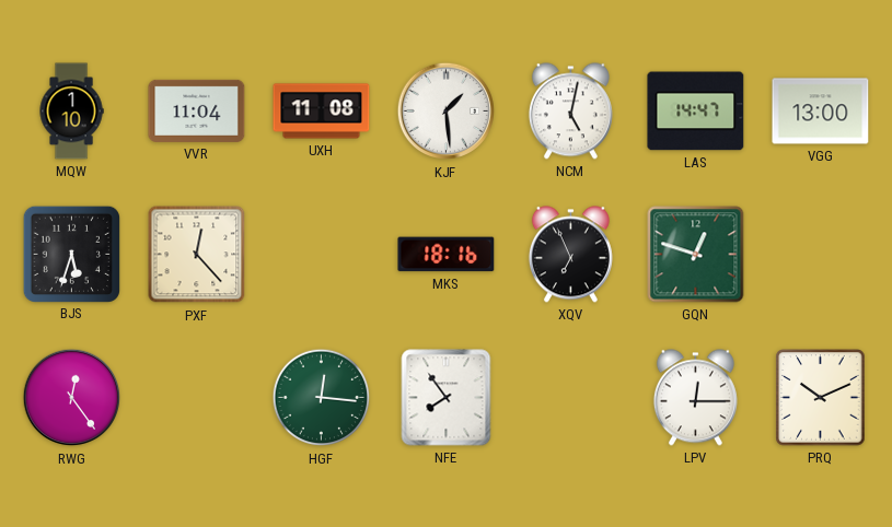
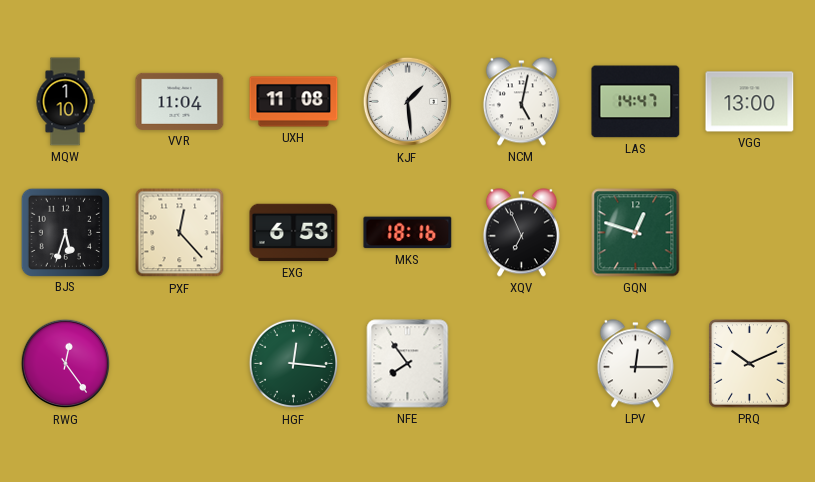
EXG: none -> 6:53
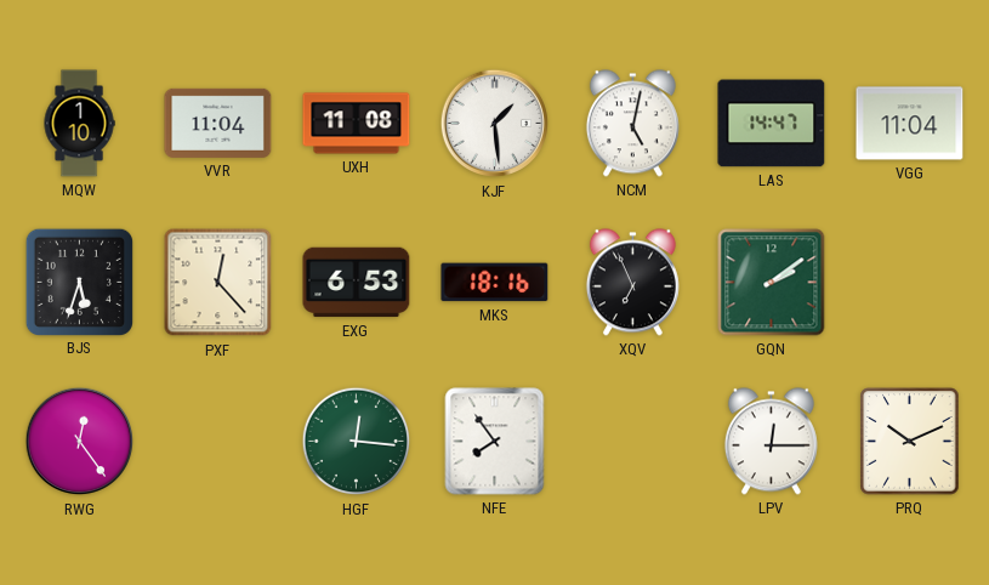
VGG: 13:00 -> 11:04
GQN: 12:48 -> 2:09
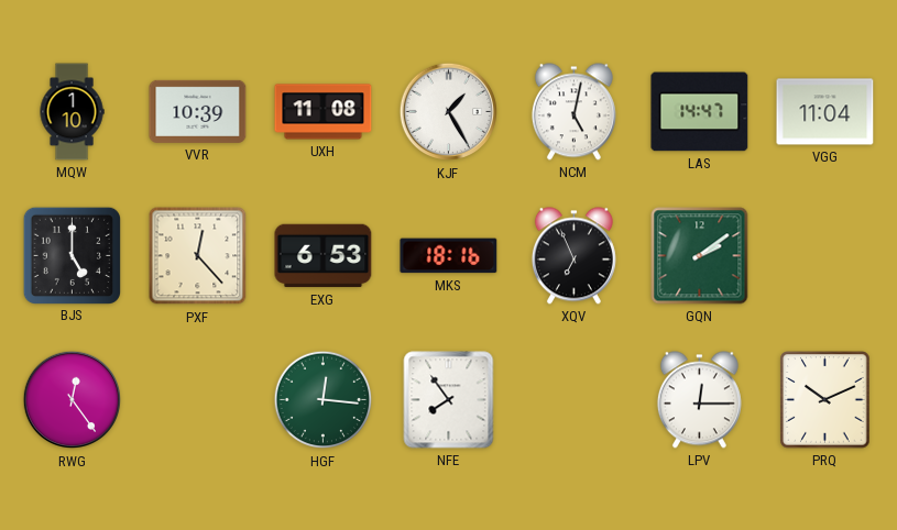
VVR: 11:04 -> 10:39
KJF: 1:29 -> 1:25
BJS: 5:33 -> 5:00
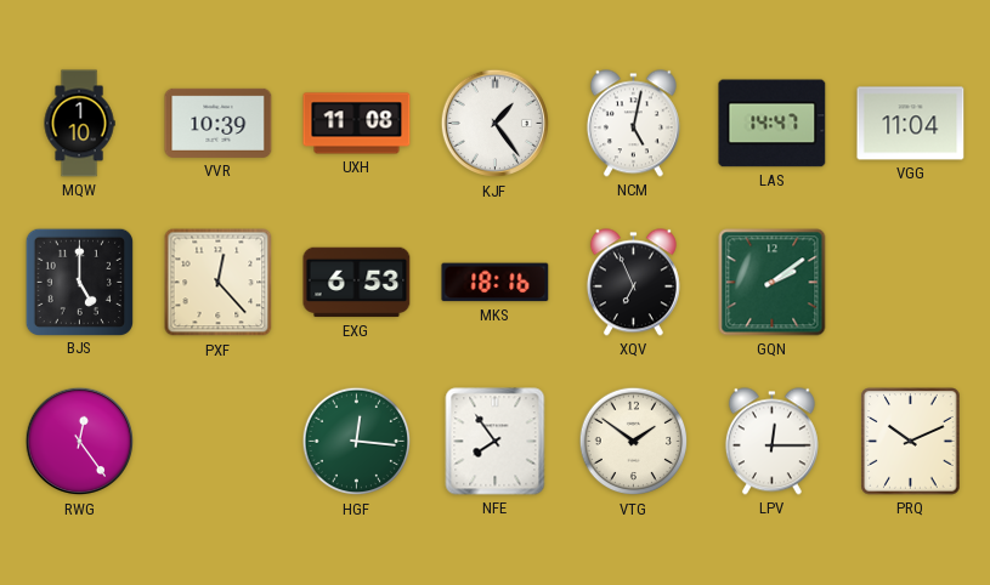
KJF: 1:25 -> 1:24
VTG: none -> 1:51
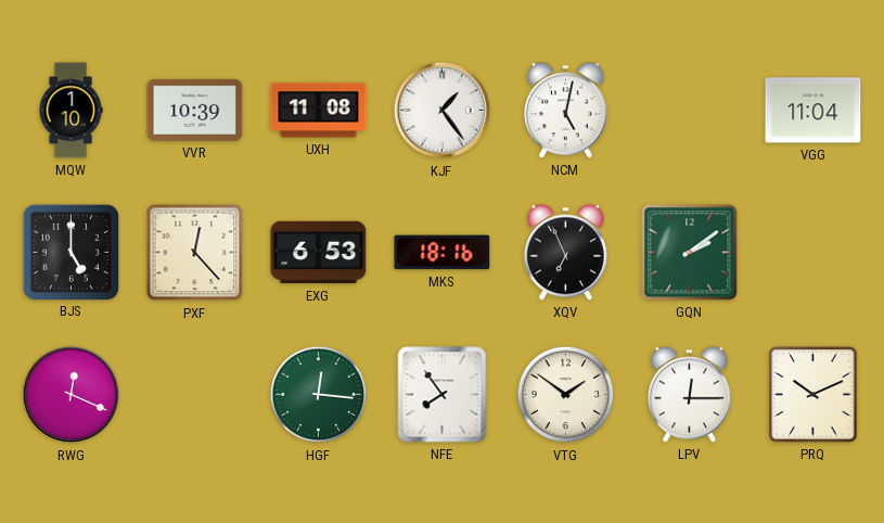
LAS: 14:47 -> none
RWG: 12:24 -> 12:19
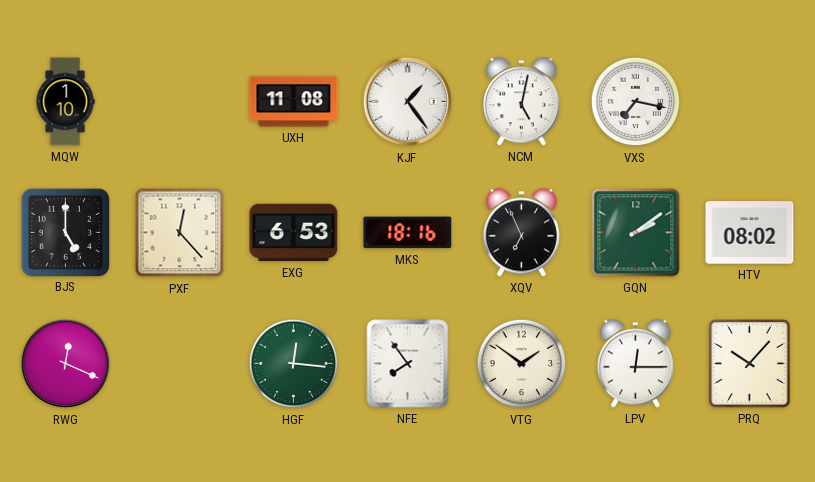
VVR: 10:39 -> none
VXS: none -> 7:17
VGG: 11:04 -> none
HTV: none -> 08:02
PRQ: 10:11 -> 10:07
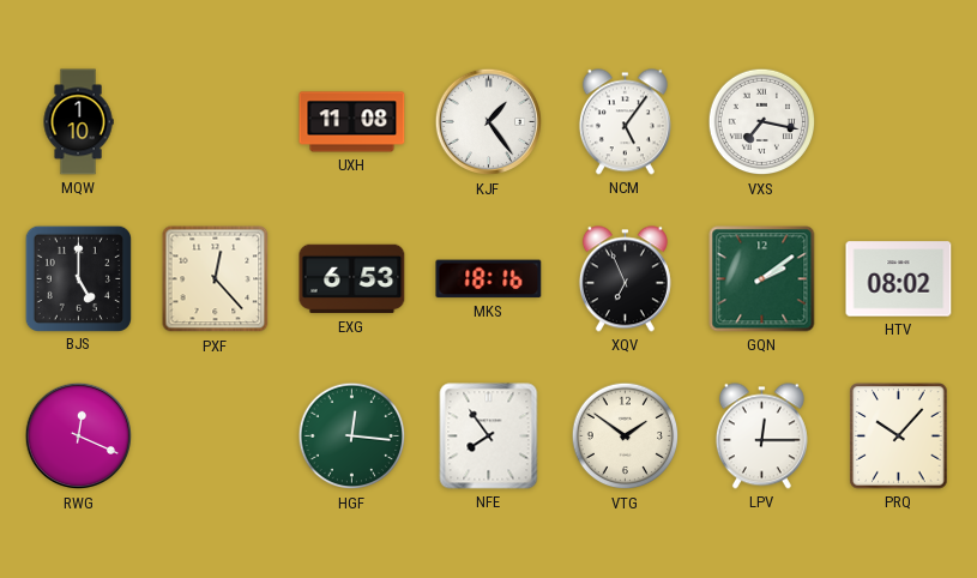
NCM: 5:02 -> 5:06
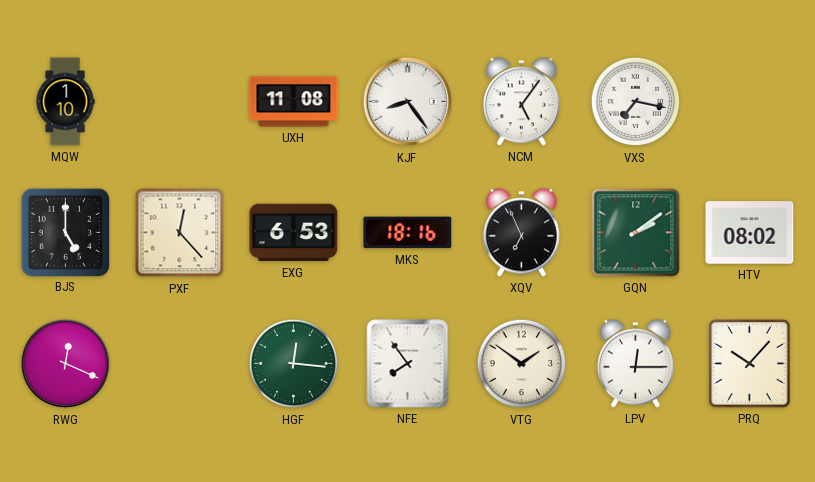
KJF: 1:24 -> 8:24
